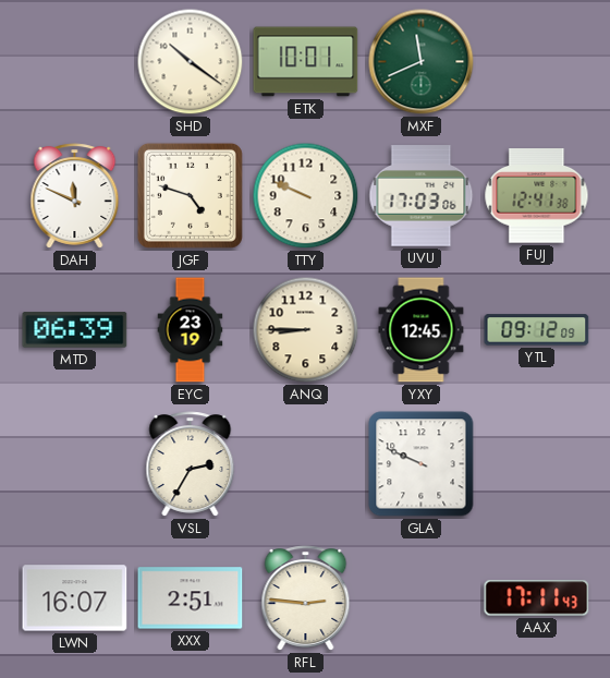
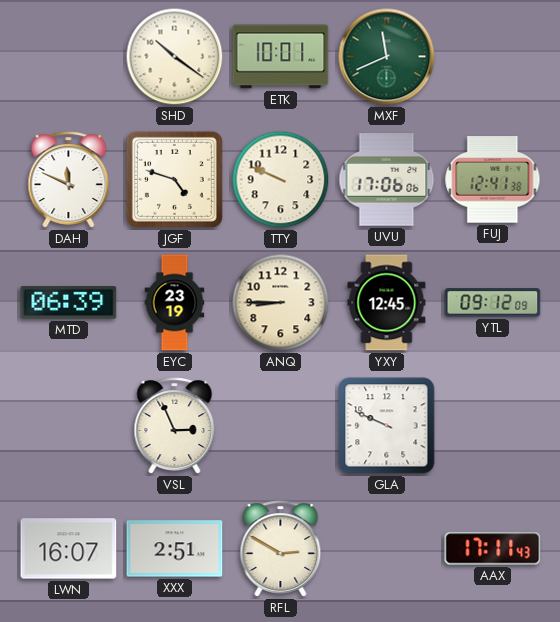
UVU: 17:03 -> 17:06
VSL: 2:35 -> 2:56
RFL: 2:46 -> 2:50
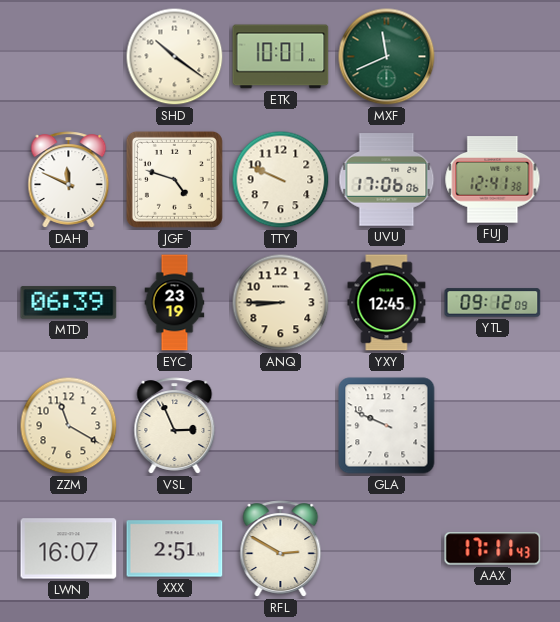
ZZM: none -> 11:20
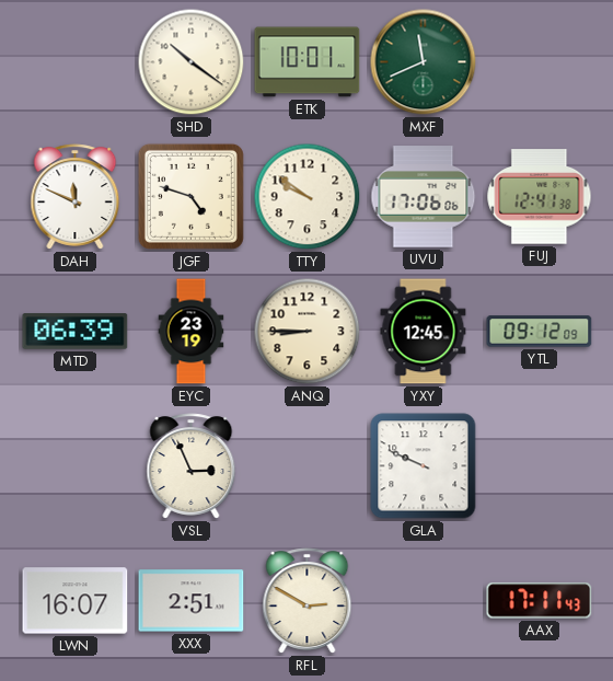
TTY: 9:49 -> 9:51
ZZM: 11:20 -> none
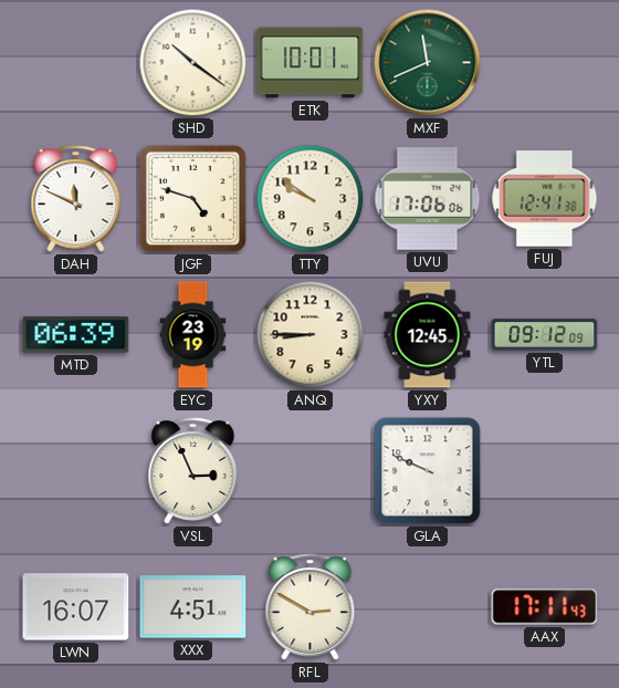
XXX: 2:51 -> 4:51
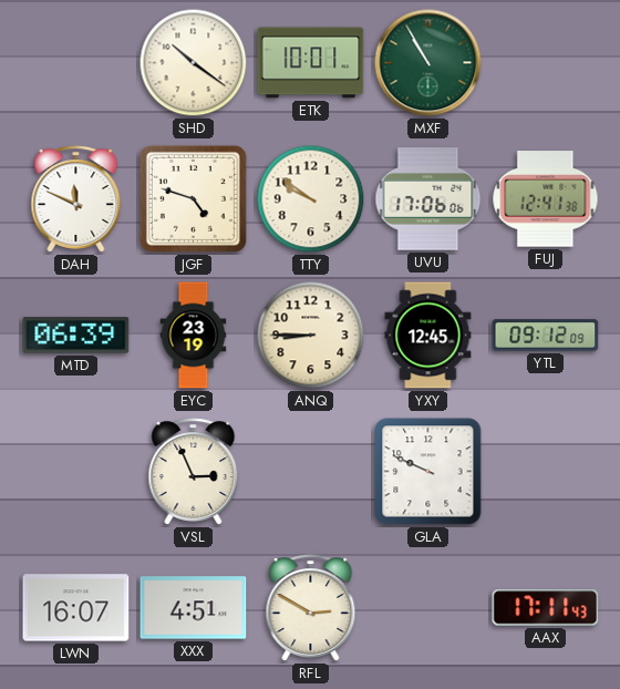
MXF: 11:41 -> 10:55
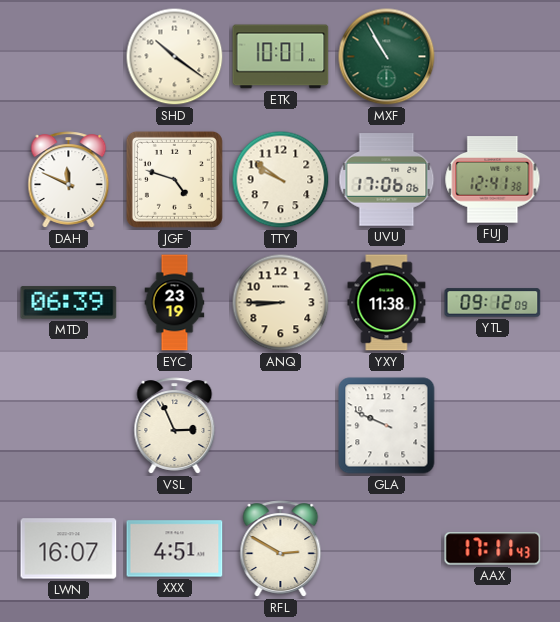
YXY: 12:45 -> 11:38
